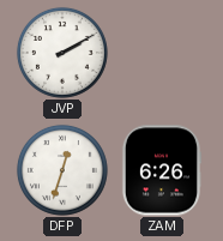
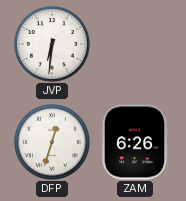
JVP: 2:10 -> 6:31
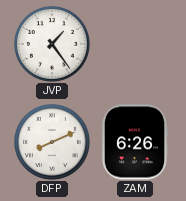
JVP: 6:31 -> 1:24
DFP: 12:33 -> 8:11
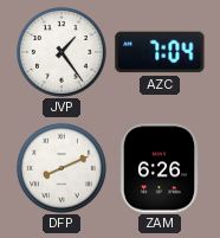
AZC: none -> 7:04
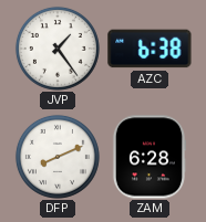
AZC: 7:04 -> 6:38
ZAM: 6:26 -> 6:28
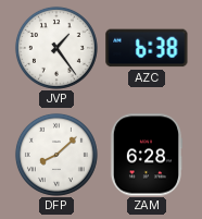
DFP: 8:11 -> 8:08
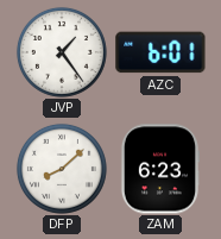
AZC: 6:38 -> 6:01
ZAM: 6:28 -> 6:23
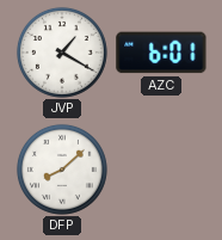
JVP: 1:24 -> 1:20
ZAM: 6:23 -> none
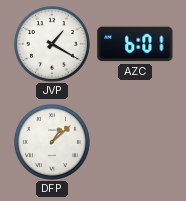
DFP: 8:08 -> 1:08
